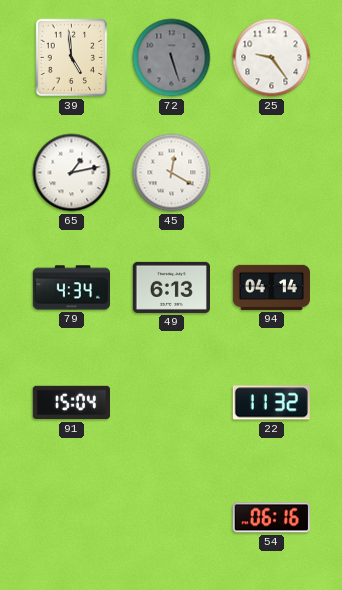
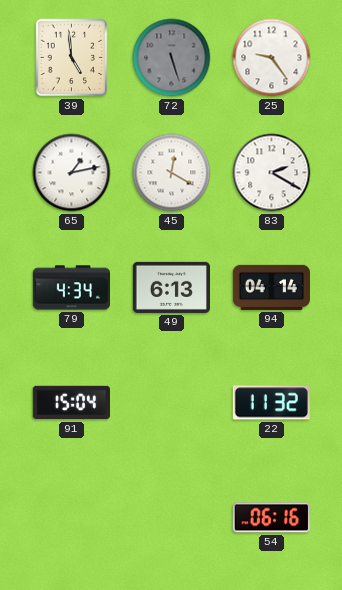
83: none -> 2:20
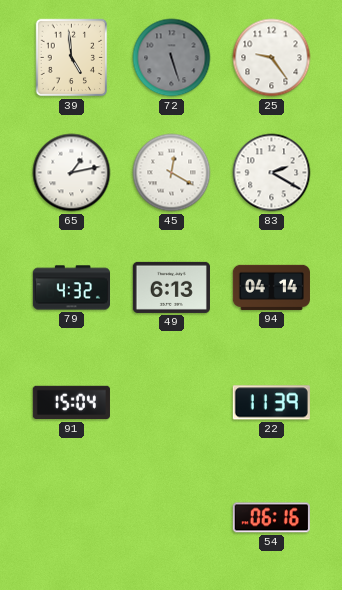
79: 4:34 -> 4:32
22: 11:32 -> 11:39
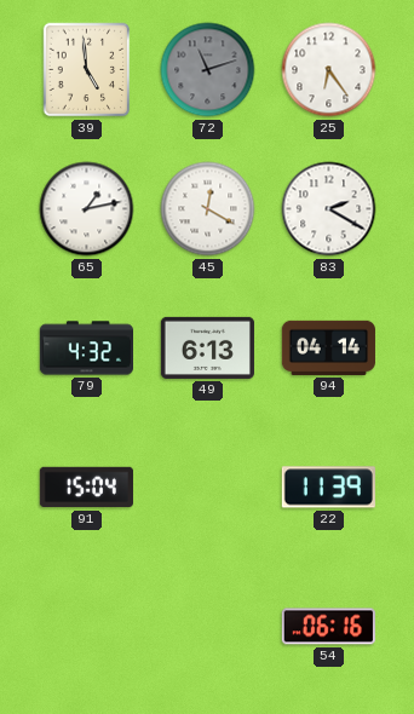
72: 5:27 -> 11:12
25: 9:24 -> 6:24
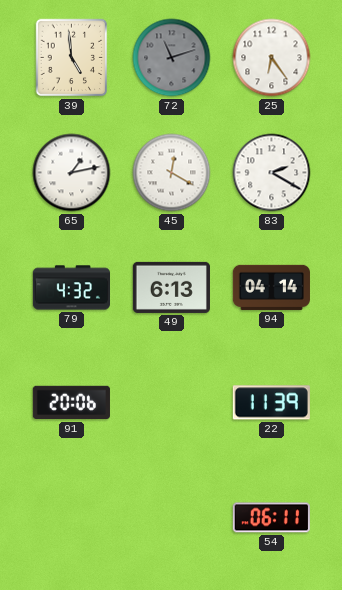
91: 15:04 -> 20:06
54: 06:16 -> 06:11
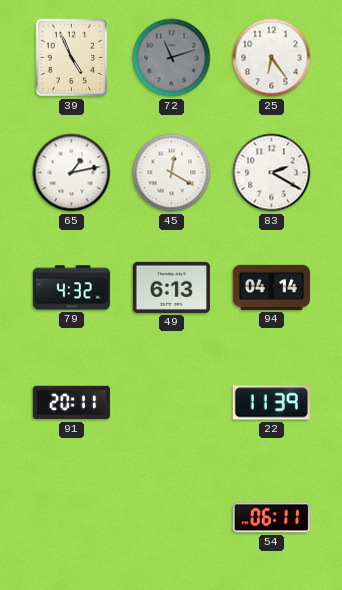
39: 4:59 -> 4:56
91: 20:06 -> 20:11
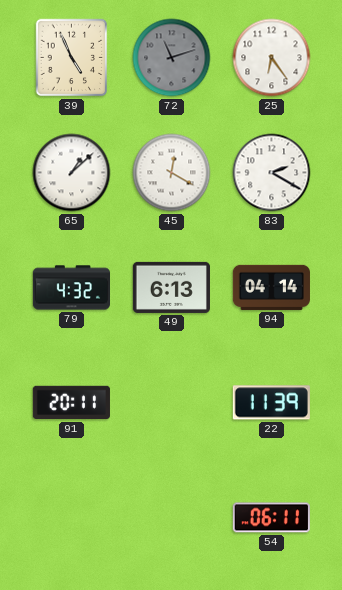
65: 1:13 -> 1:08
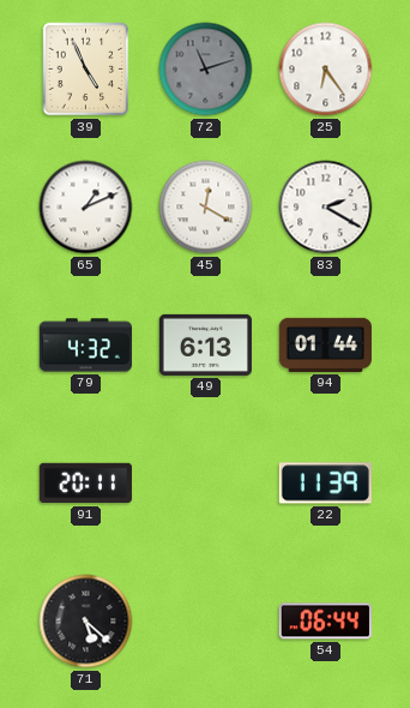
65: 1:08 -> 1:11
94: 04:14 -> 01:44
71: none -> 5:22
54: 06:11 -> 06:44
